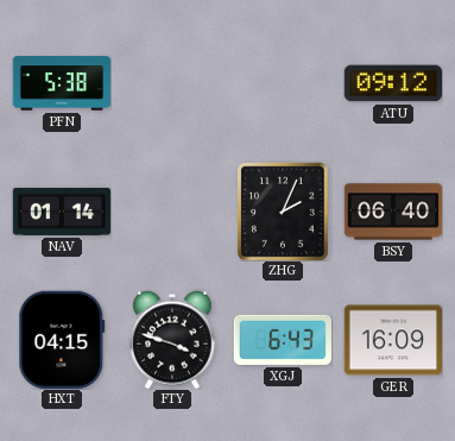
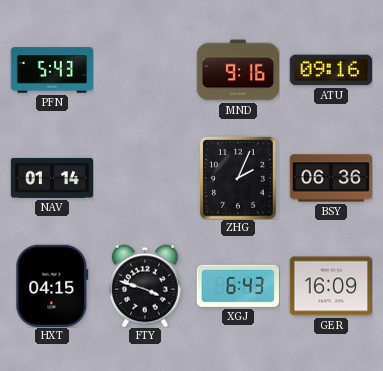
PFN: 5:38 -> 5:43
MND: none -> 9:16
ATU: 09:12 -> 09:16
BSY: 06:40 -> 06:36
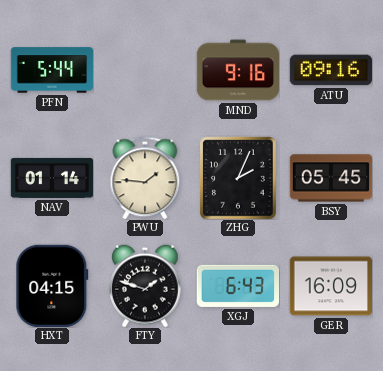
PFN: 5:43 -> 5:44
PWU: none -> 1:46
BSY: 06:36 -> 05:45
FTY: 3:48 -> 1:48
